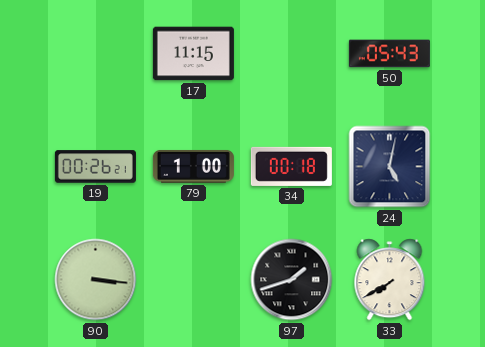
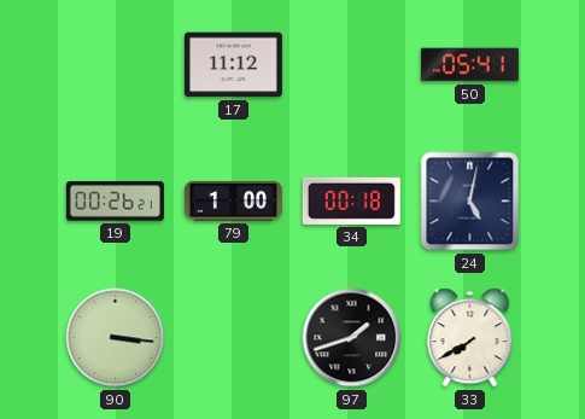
17: 11:15 -> 11:12
50: 05:43 -> 05:41
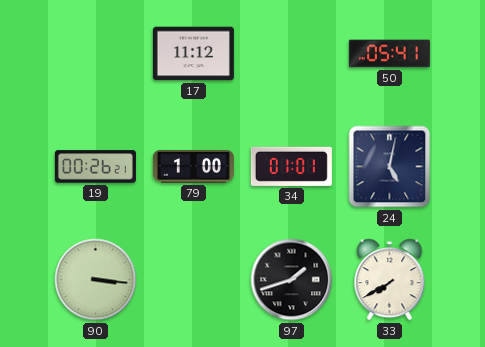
34: 00:18 -> 01:01
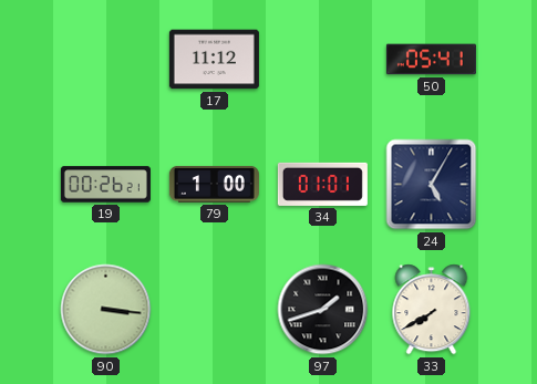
24: 5:02 -> 5:05
